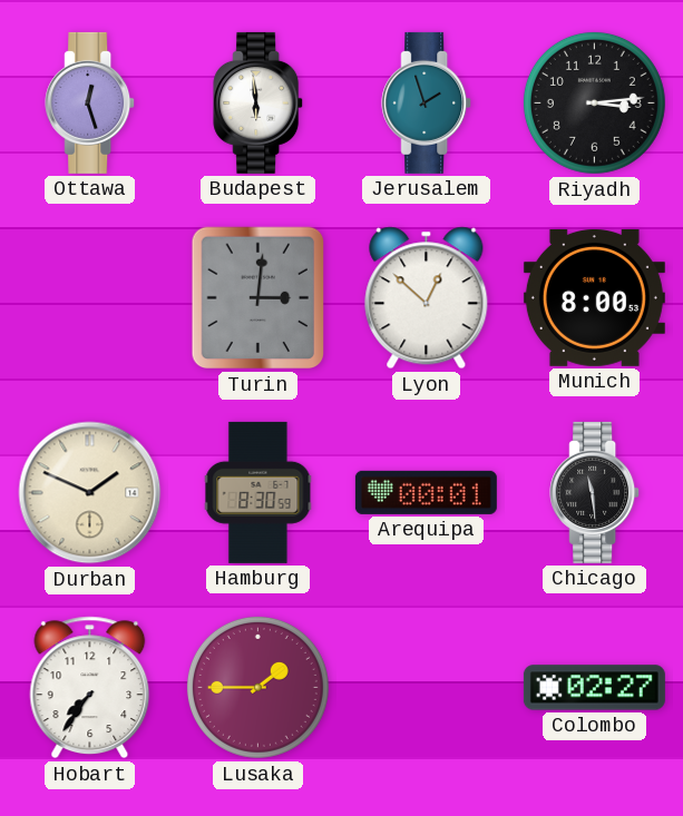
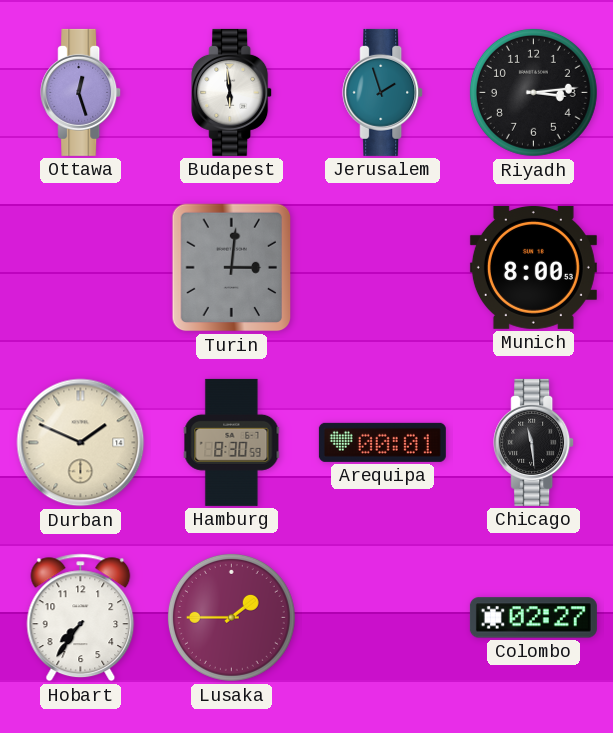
Lyon: 12:52 -> none
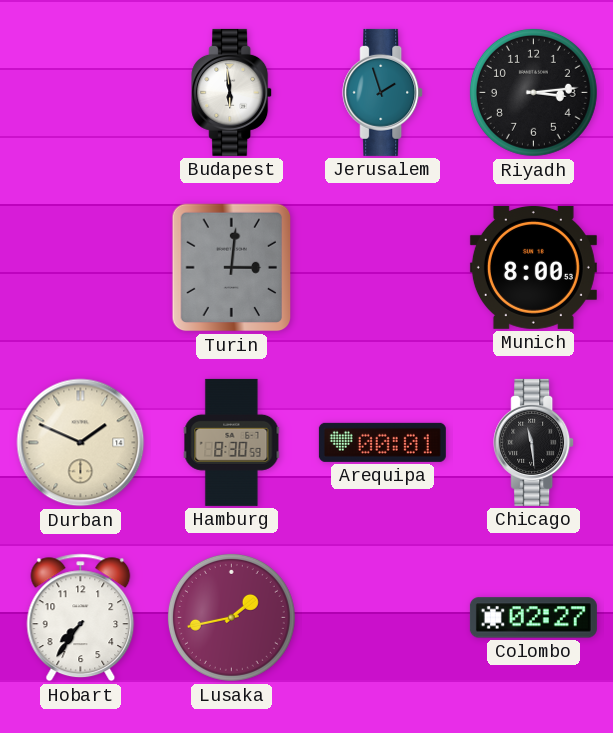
Ottawa: 12:27 -> none
Lusaka: 1:45 -> 1:43
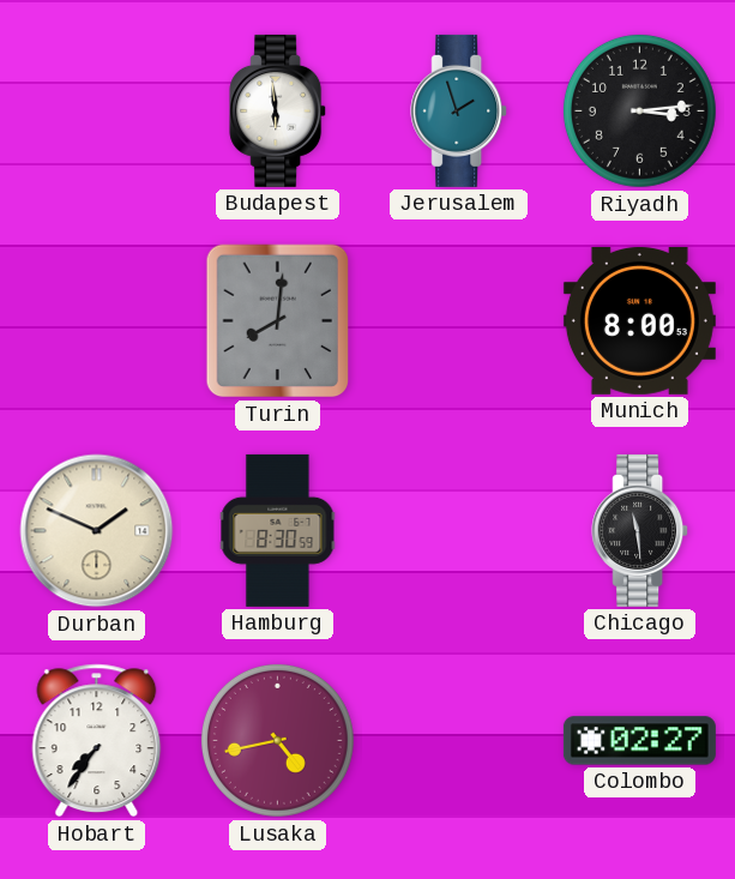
Turin: 3:01 -> 8:01
Arequipa: 00:01 -> none
Lusaka: 1:43 -> 4:43
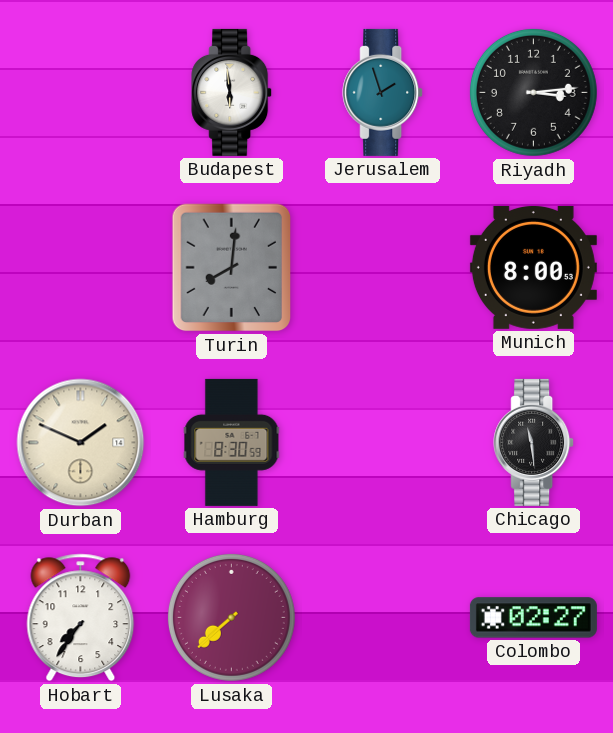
Lusaka: 4:43 -> 7:38
